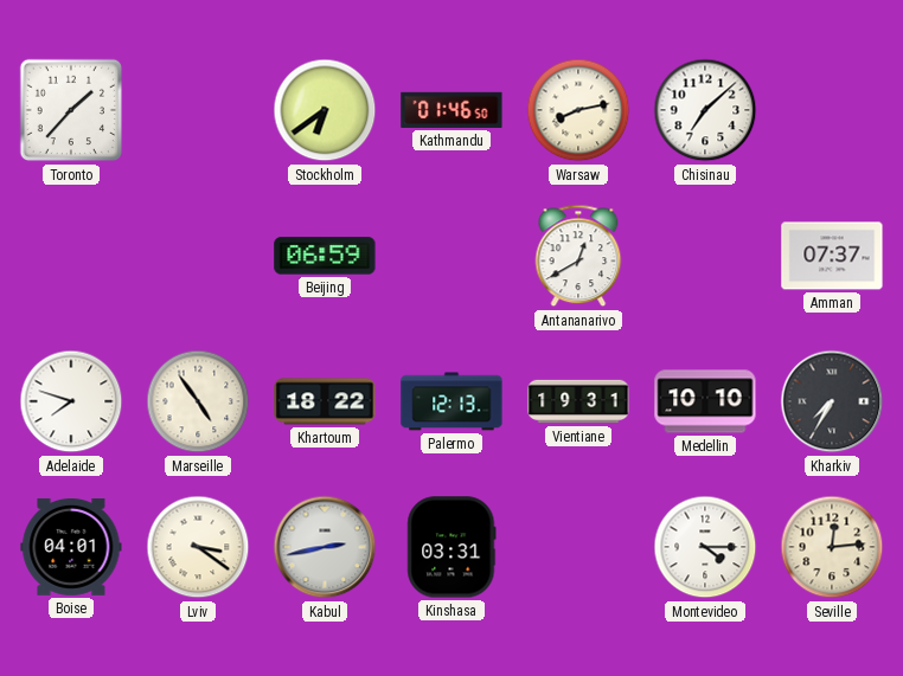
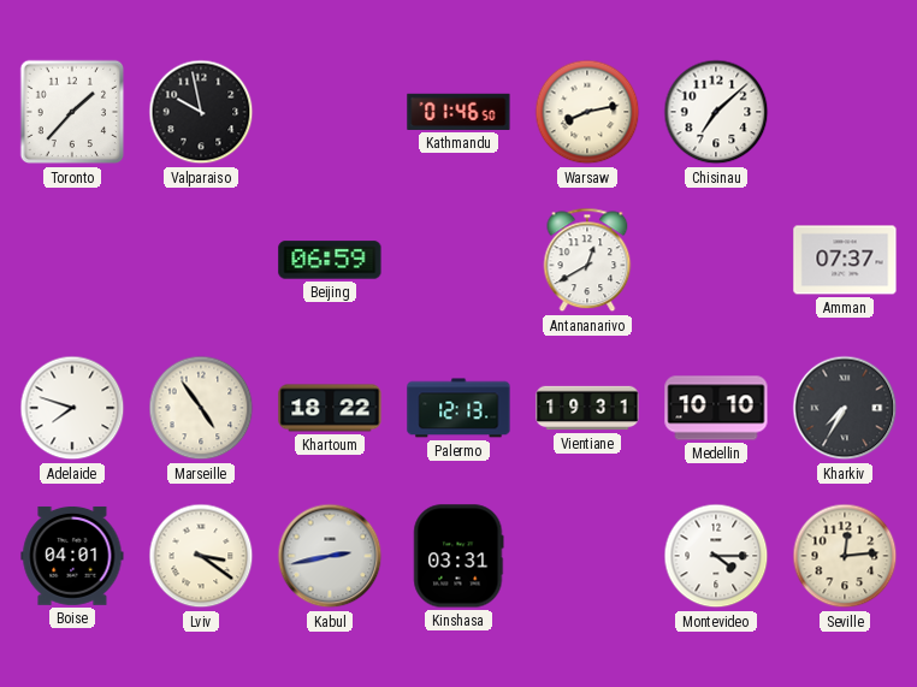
Valparaiso: none -> 9:58
Stockholm: 6:39 -> none
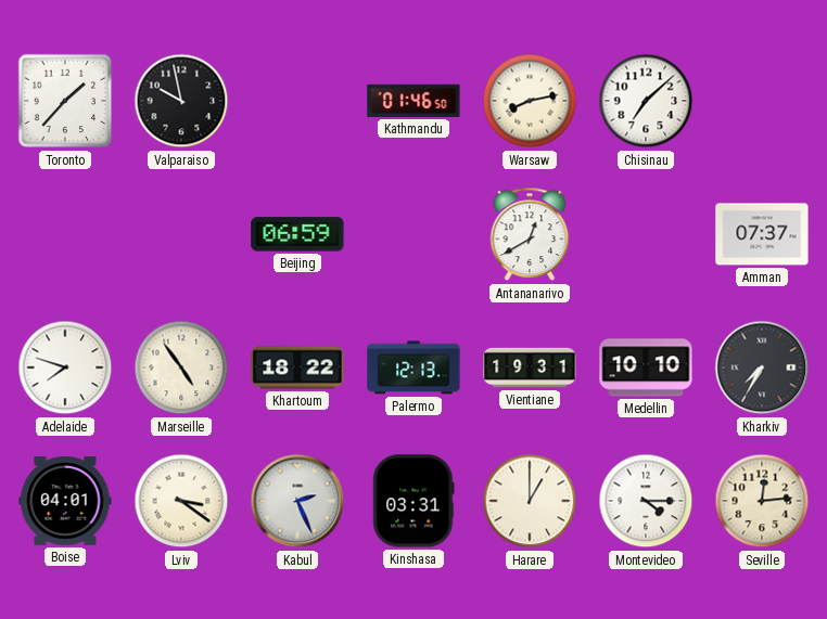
Kabul: 2:43 -> 2:26
Harare: none -> 1:00
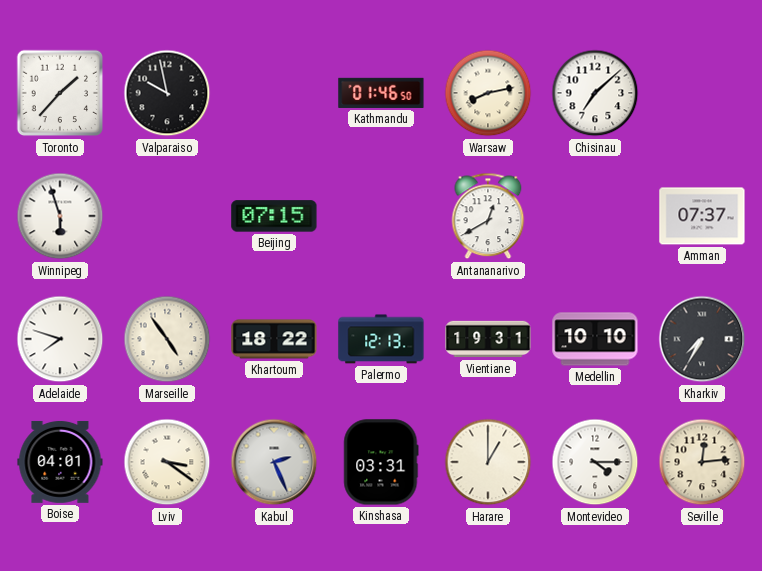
Winnipeg: none -> 5:57
Beijing: 06:59 -> 07:15
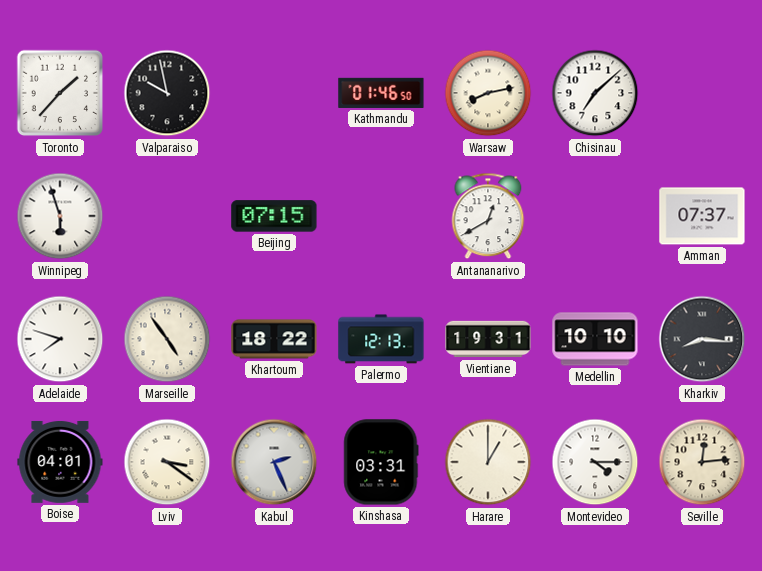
Kharkiv: 7:35 -> 8:16
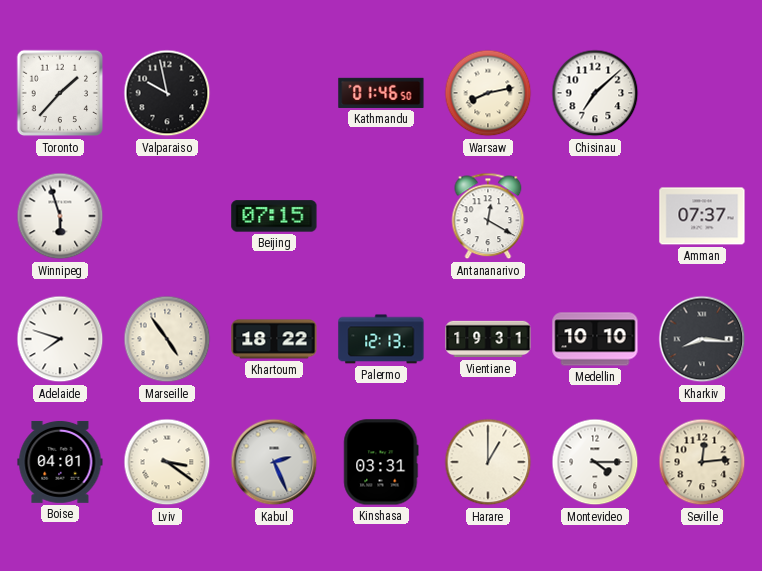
Antananarivo: 12:40 -> 12:20
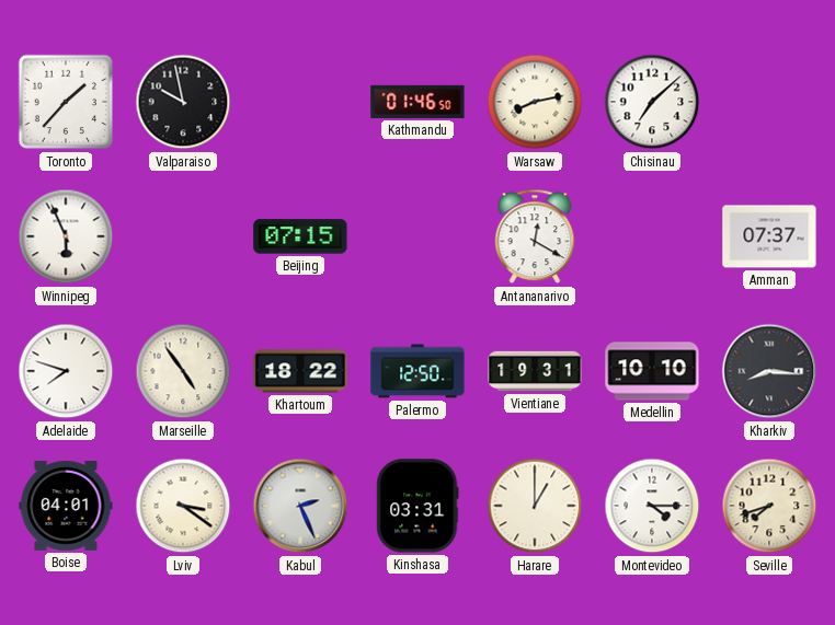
Winnipeg: 5:57 -> 5:56
Palermo: 12:13 -> 12:50
Seville: 12:14 -> 7:42
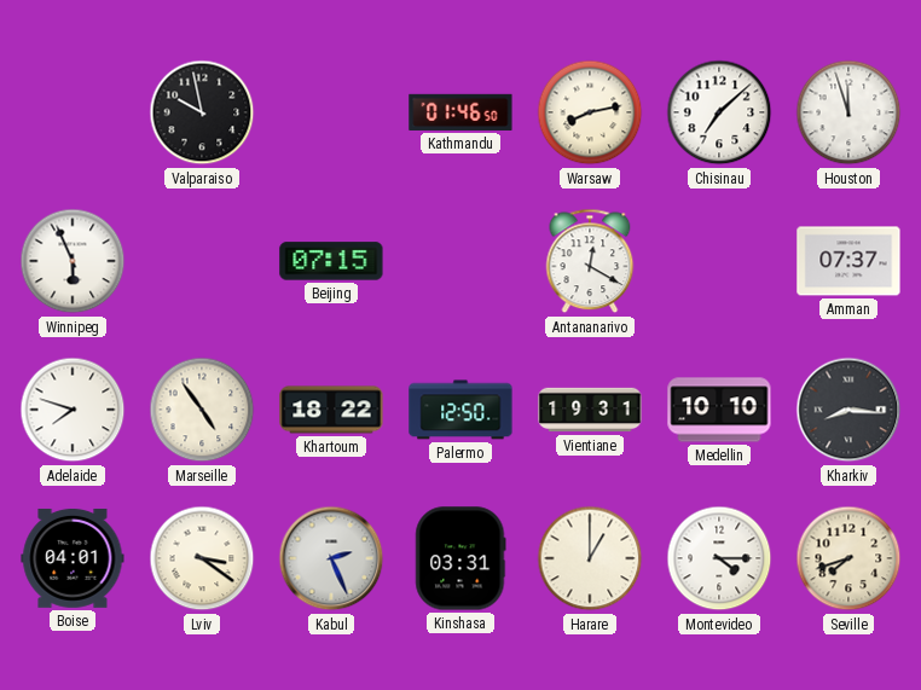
Toronto: 1:37 -> none
Houston: none -> 11:57
